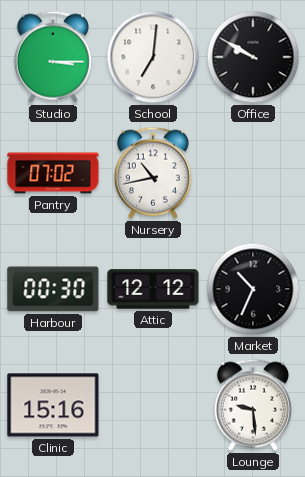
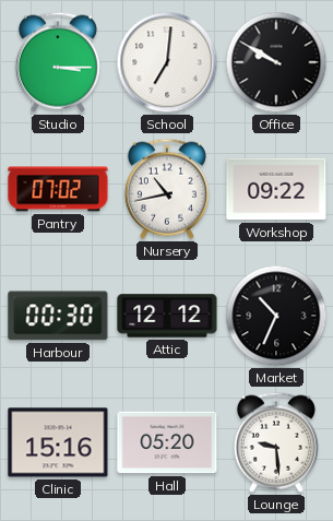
Workshop: none -> 09:22
Hall: none -> 05:20
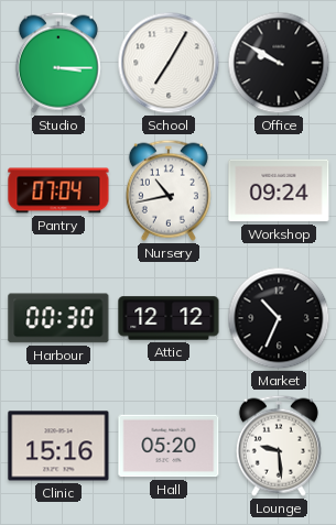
School: 7:01 -> 7:05
Pantry: 07:02 -> 07:04
Workshop: 09:22 -> 09:24
